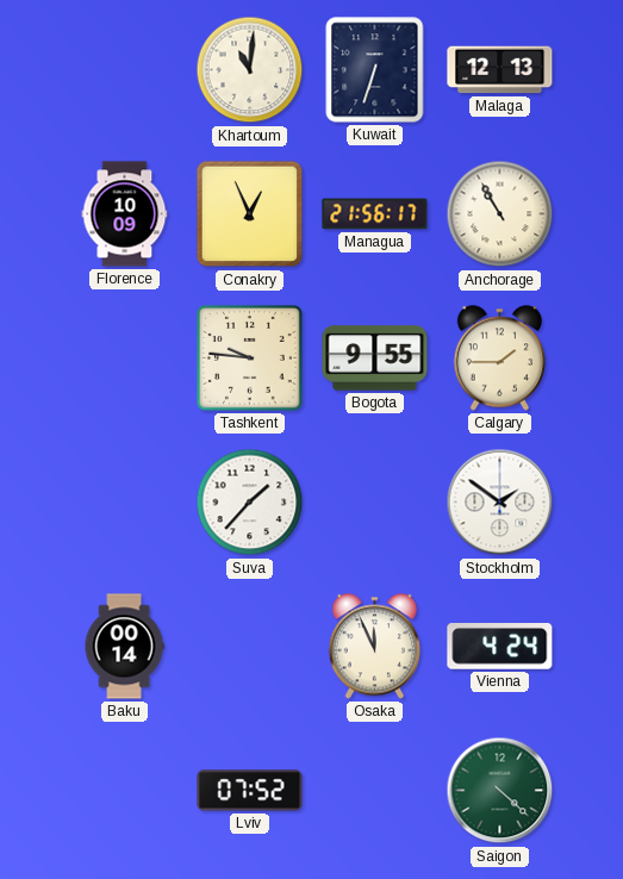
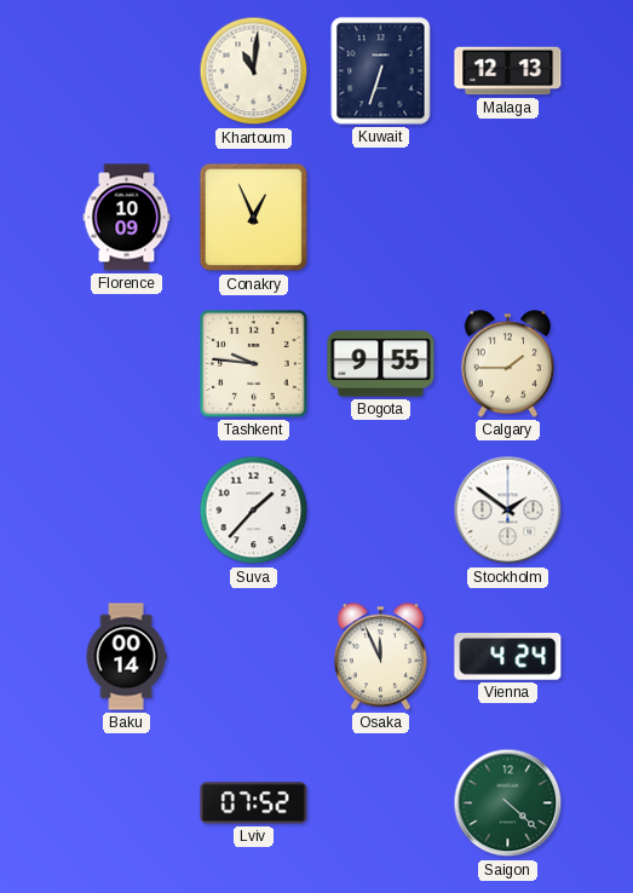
Managua: 21:56 -> none
Anchorage: 10:55 -> none
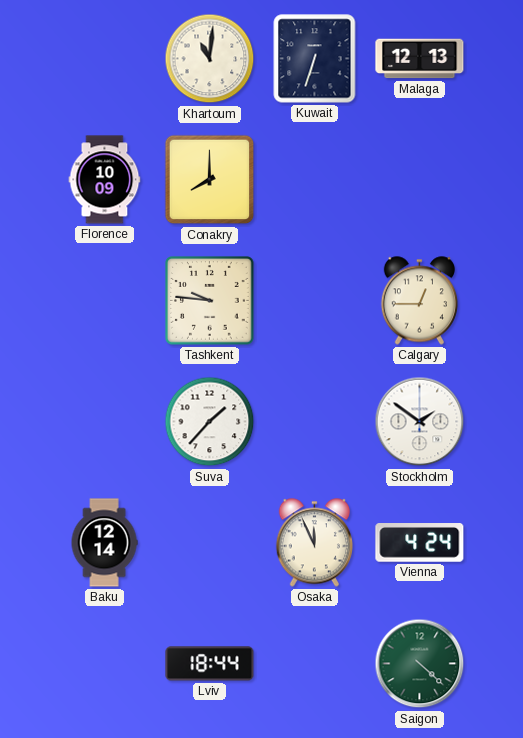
Conakry: 12:56 -> 8:00
Bogota: 9:55 -> none
Calgary: 1:45 -> 12:45
Baku: 00:14 -> 12:14
Lviv: 07:52 -> 18:44
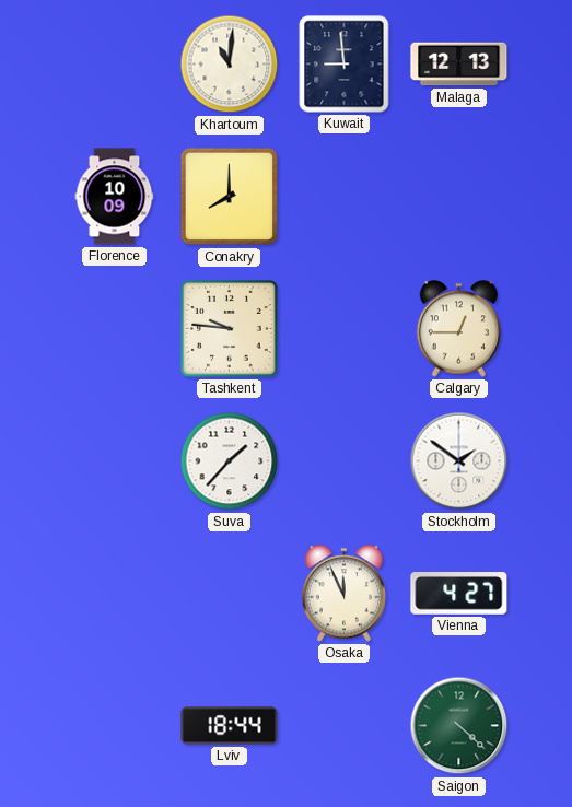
Kuwait: 6:33 -> 8:59
Baku: 12:14 -> none
Vienna: 4:24 -> 4:27
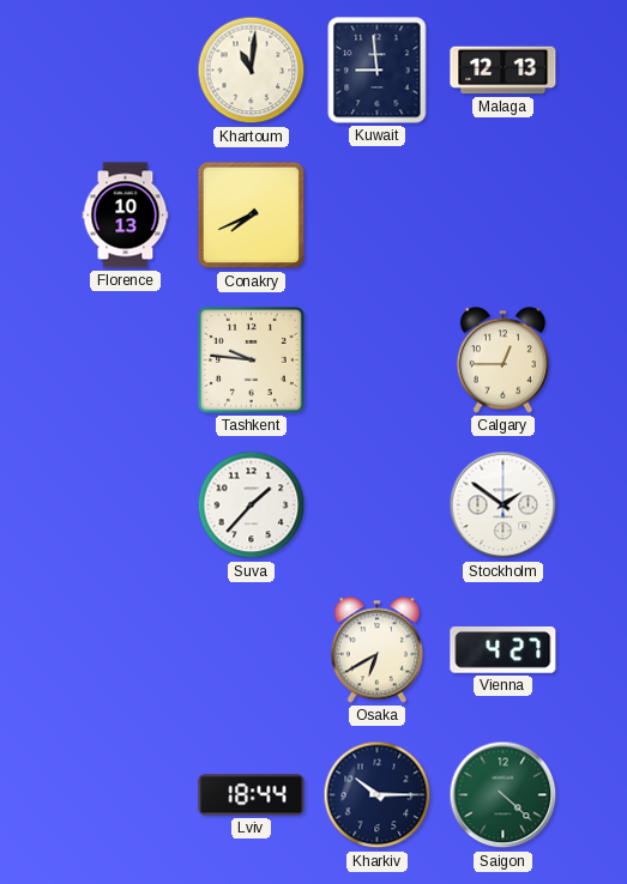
Florence: 10:09 -> 10:13
Conakry: 8:00 -> 7:41
Osaka: 11:56 -> 6:40
Kharkiv: none -> 10:15
